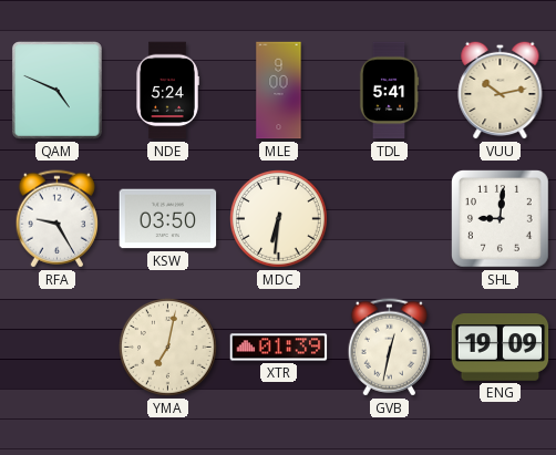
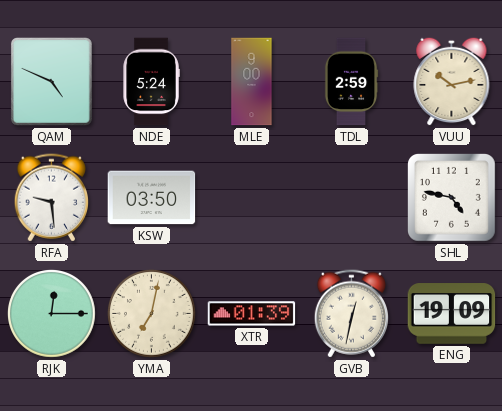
TDL: 5:41 -> 2:59
RFA: 9:25 -> 9:29
MDC: 6:31 -> none
SHL: 9:01 -> 4:47
RJK: none -> 12:15
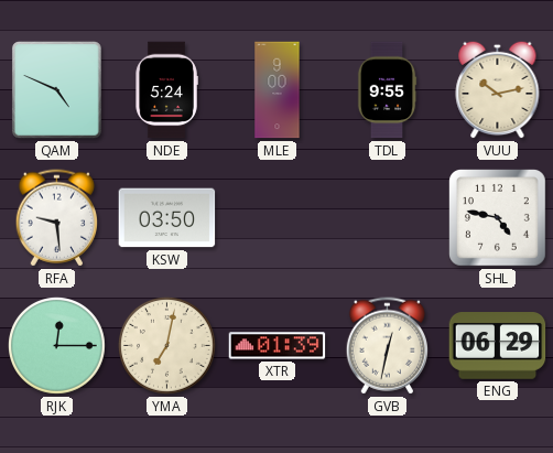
TDL: 2:59 -> 9:55
ENG: 19:09 -> 06:29
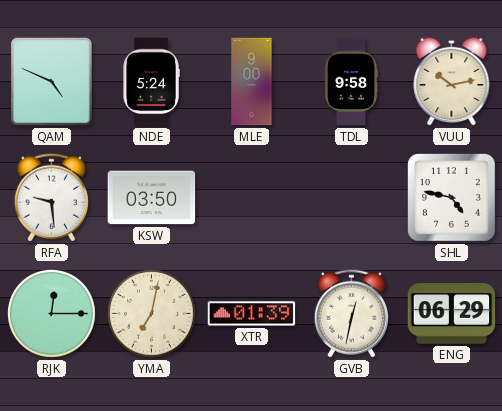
TDL: 9:55 -> 9:58
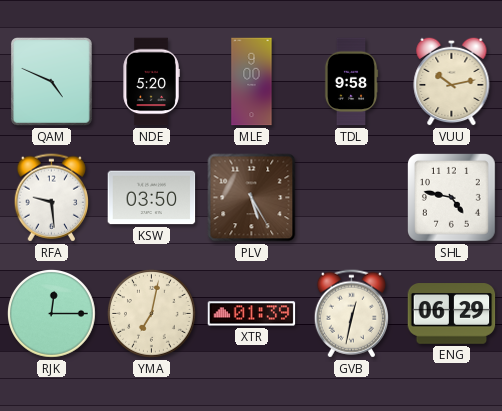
NDE: 5:24 -> 5:20
PLV: none -> 5:25
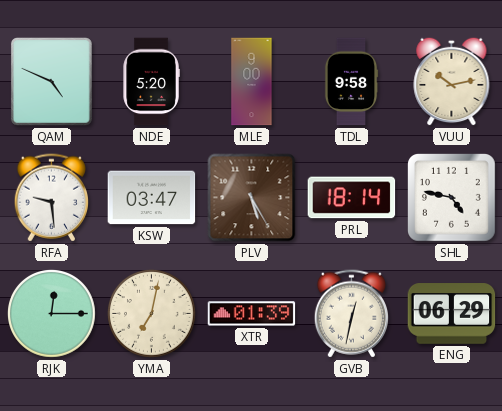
KSW: 03:50 -> 03:47
PRL: none -> 18:14
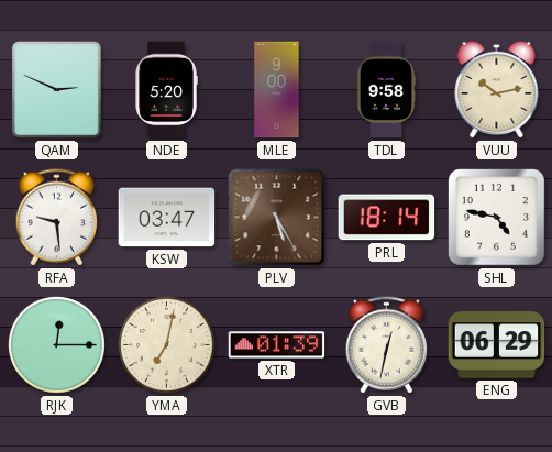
QAM: 4:49 -> 2:49
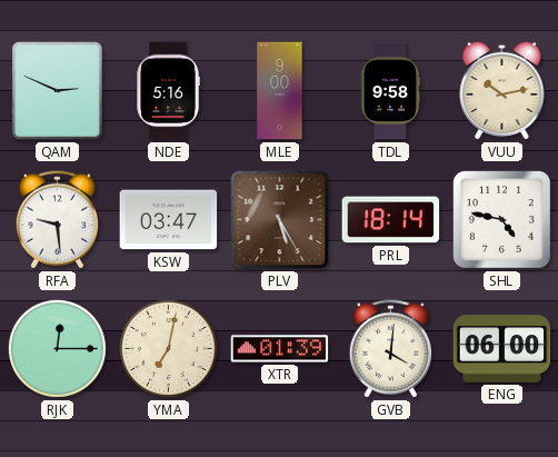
NDE: 5:20 -> 5:16
GVB: 12:32 -> 4:01
ENG: 06:29 -> 06:00
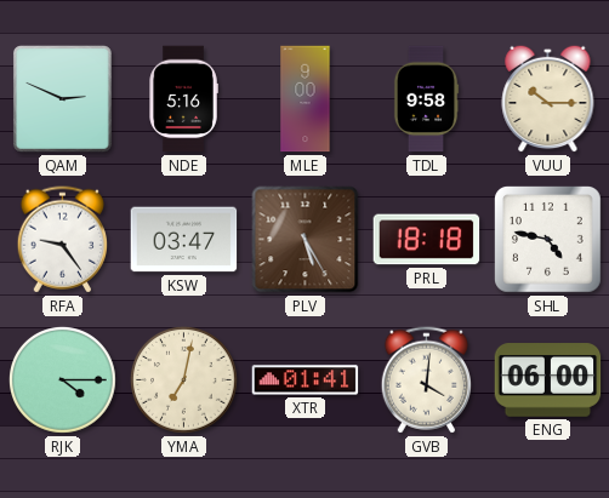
VUU: 10:13 -> 10:15
RFA: 9:29 -> 9:24
PRL: 18:14 -> 18:18
RJK: 12:15 -> 4:15
XTR: 01:39 -> 01:41
